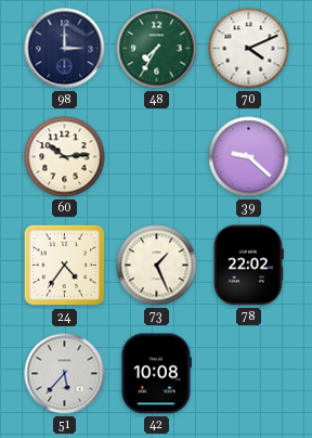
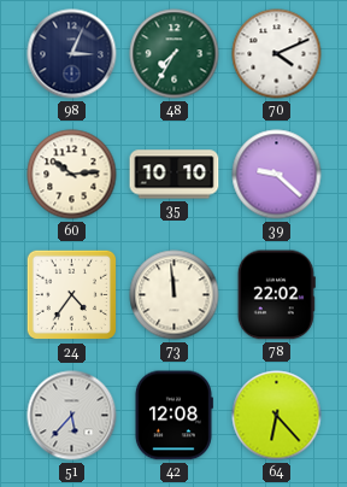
98: 3:00 -> 3:04
35: none -> 10:10
73: 1:26 -> 11:59
42: 10:08 -> 12:08
64: none -> 6:23
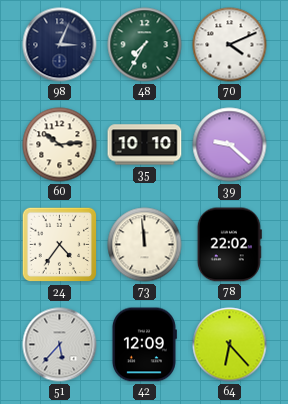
42: 12:08 -> 12:09
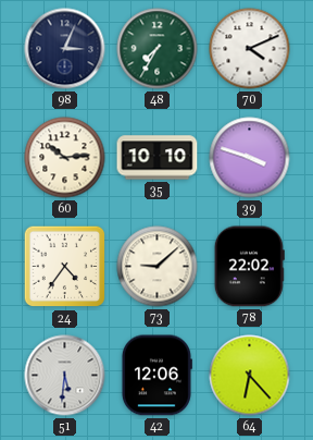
39: 9:22 -> 3:48
73: 11:59 -> 9:08
51: 5:37 -> 5:31
42: 12:09 -> 12:06
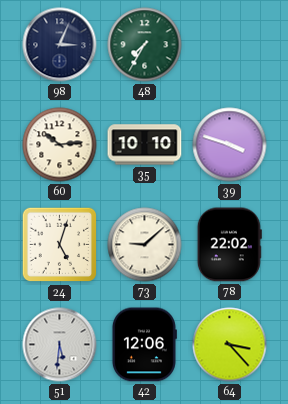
70: 4:11 -> none
24: 4:36 -> 5:03
64: 6:23 -> 3:23
